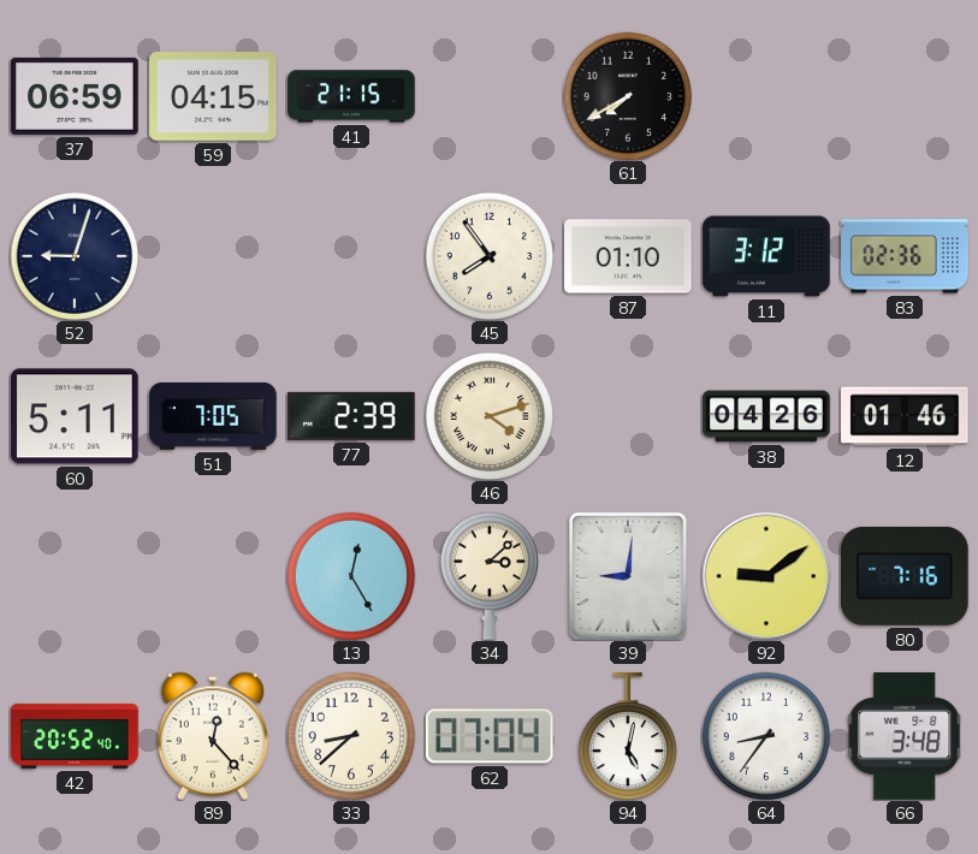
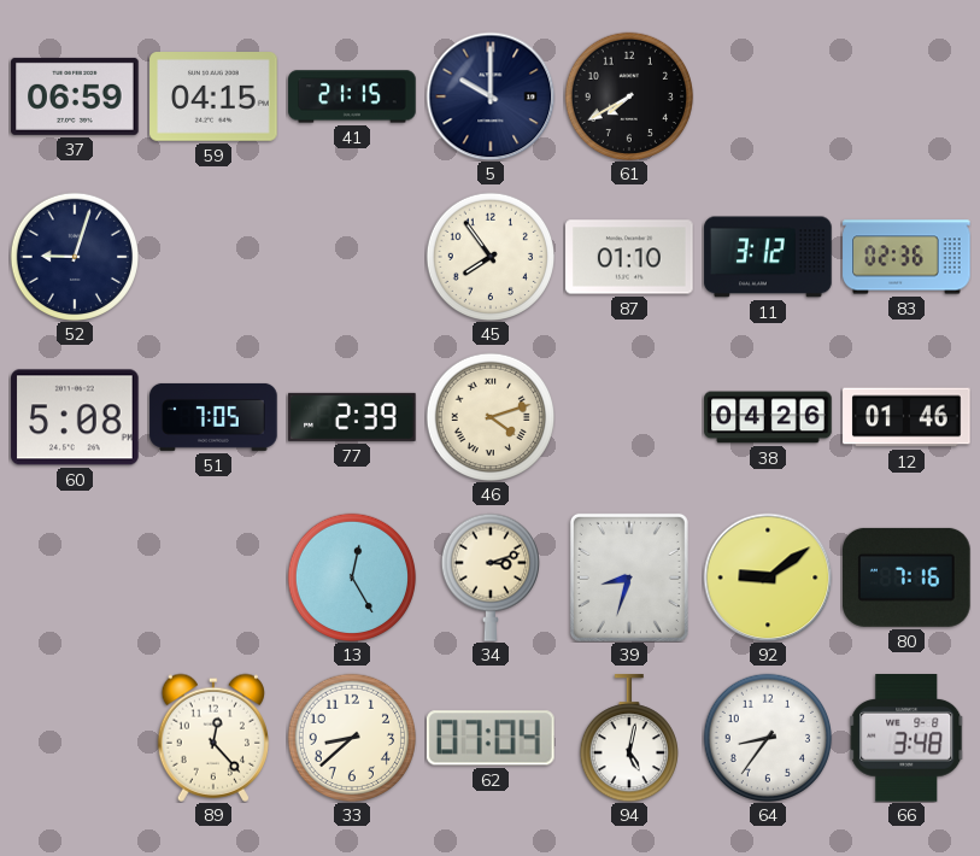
5: none -> 10:00
60: 5:11 -> 5:08
34: 3:08 -> 3:12
39: 9:01 -> 8:33
42: 20:52 -> none
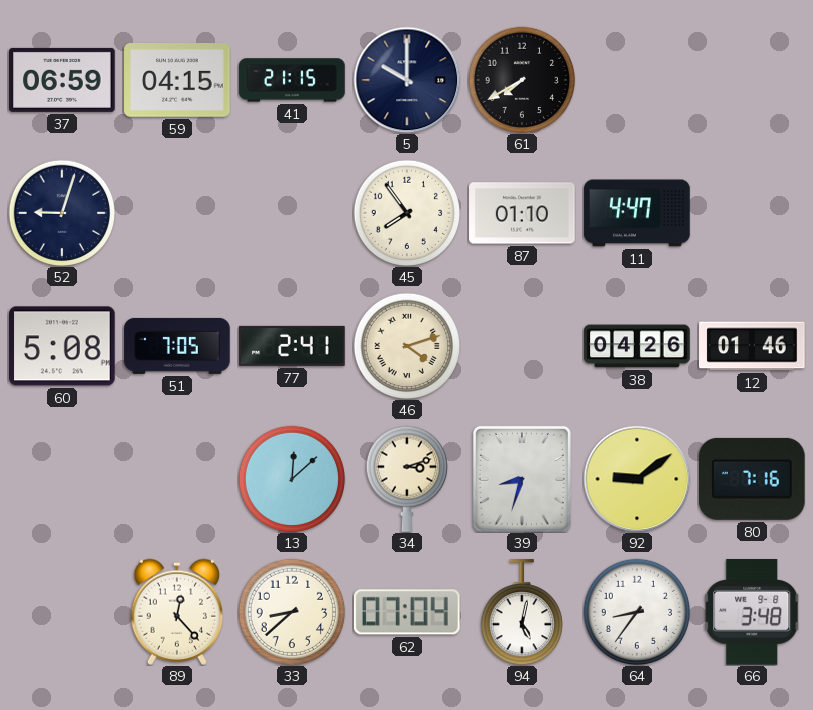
11: 3:12 -> 4:47
83: 02:36 -> none
77: 2:39 -> 2:41
13: 12:25 -> 12:08
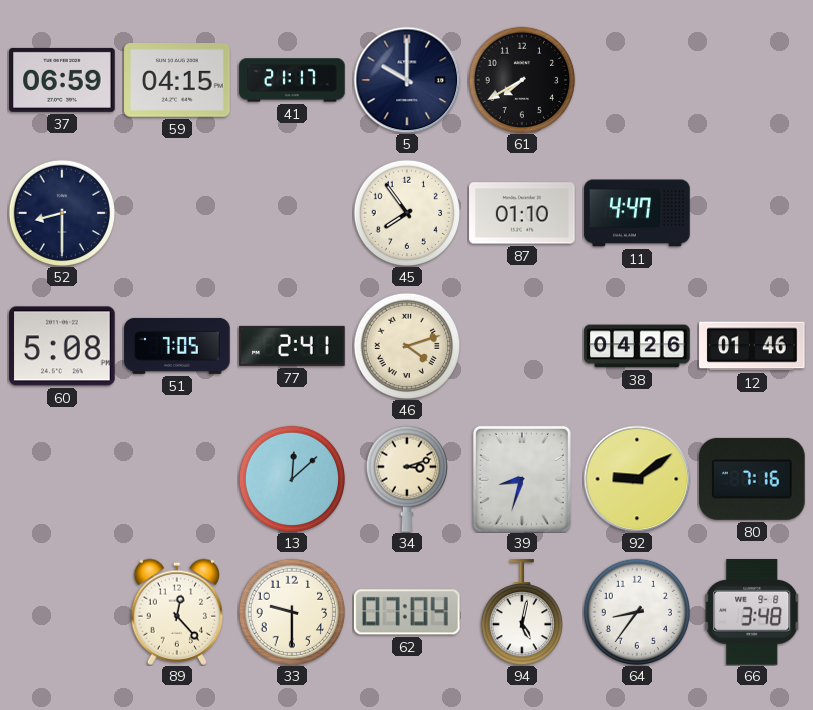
41: 21:15 -> 21:17
52: 9:03 -> 8:30
33: 8:38 -> 9:30
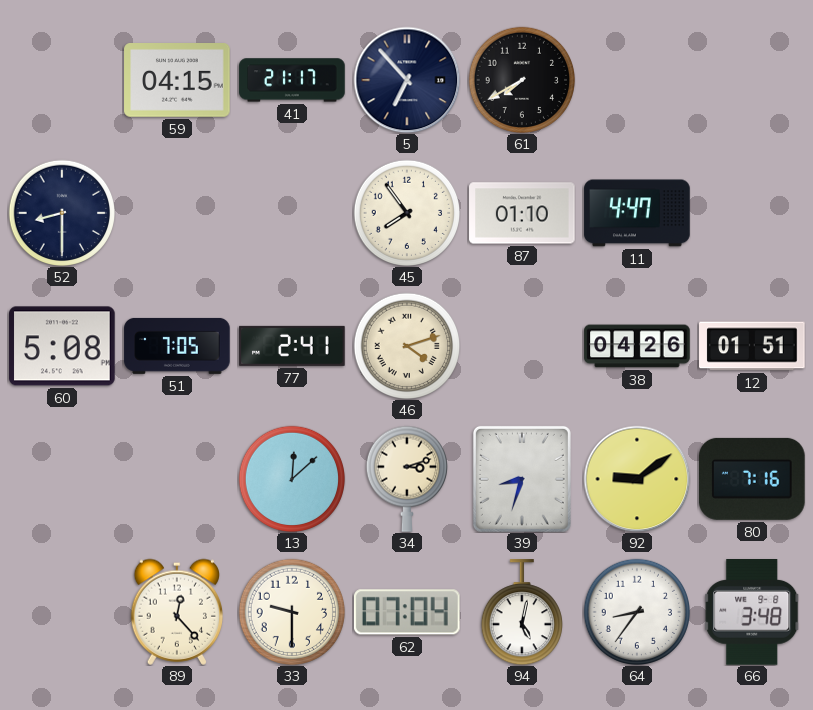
37: 06:59 -> none
5: 10:00 -> 6:53
12: 01:46 -> 01:51
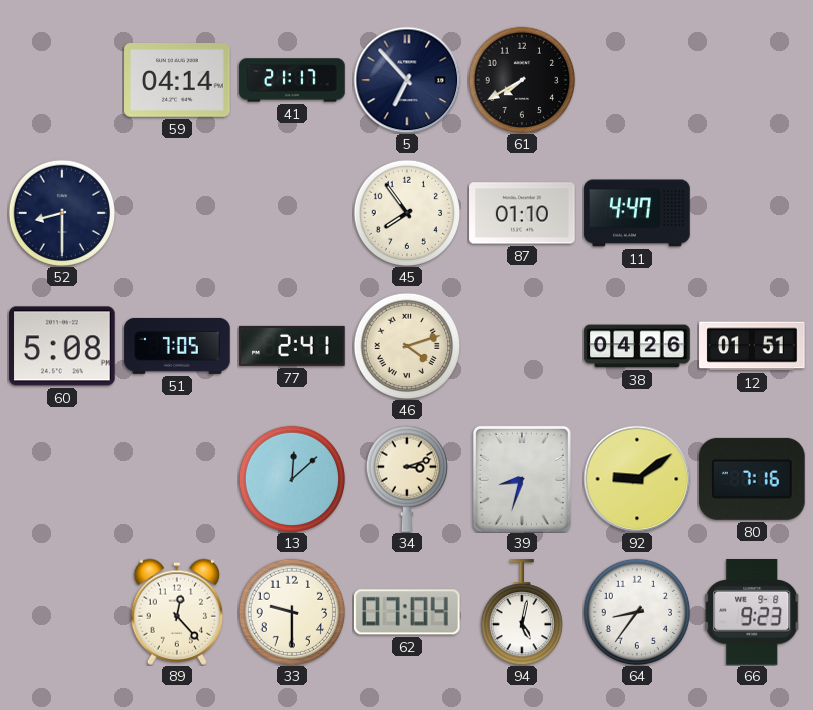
59: 04:15 -> 04:14
66: 3:48 -> 9:23
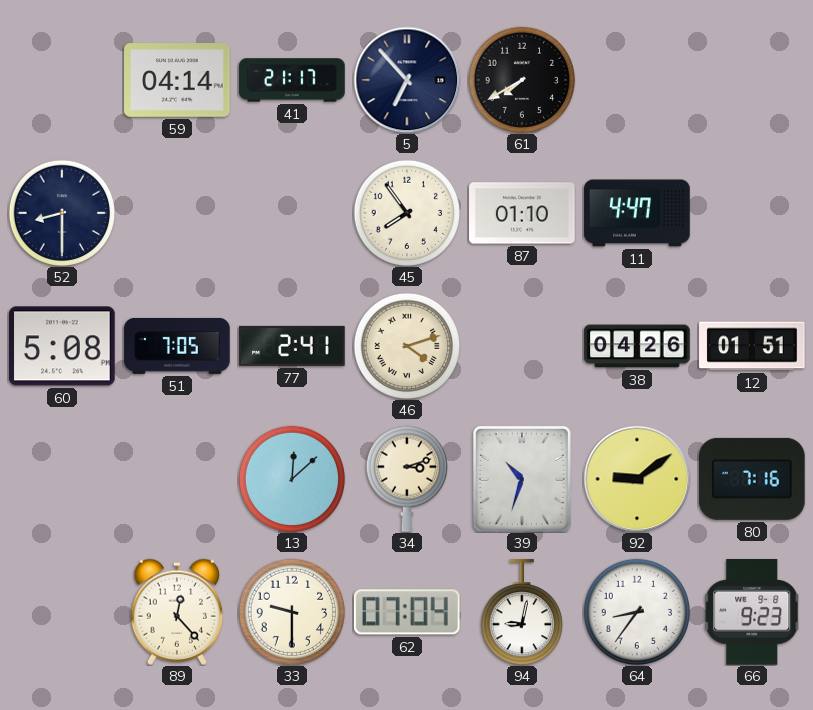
39: 8:33 -> 10:33
94: 5:02 -> 9:02
